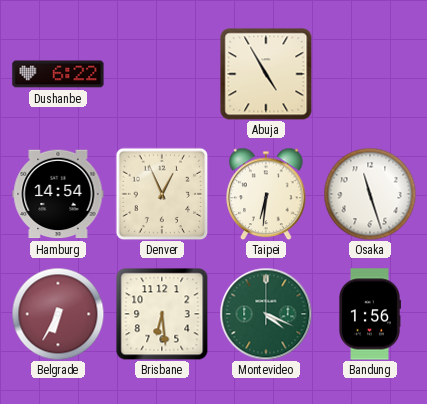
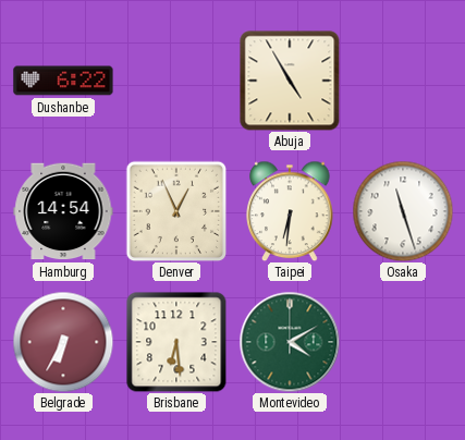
Montevideo: 4:19 -> 4:10
Bandung: 1:56 -> none
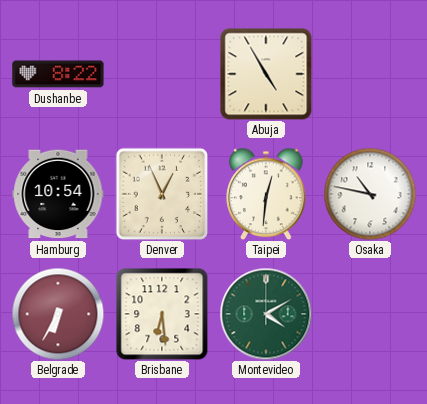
Dushanbe: 6:22 -> 8:22
Hamburg: 14:54 -> 10:54
Taipei: 6:31 -> 12:31
Osaka: 11:27 -> 10:47
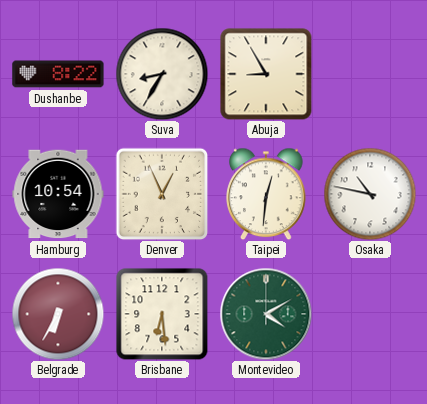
Suva: none -> 8:35
Abuja: 4:55 -> 8:55
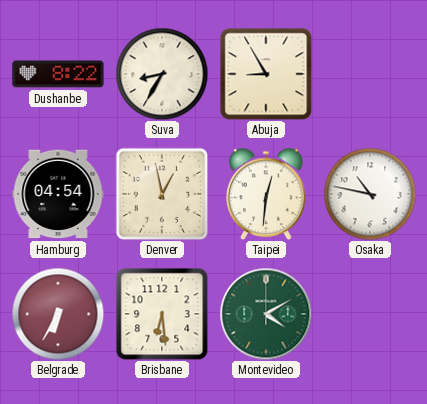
Hamburg: 10:54 -> 04:54
Denver: 12:56 -> 12:58
